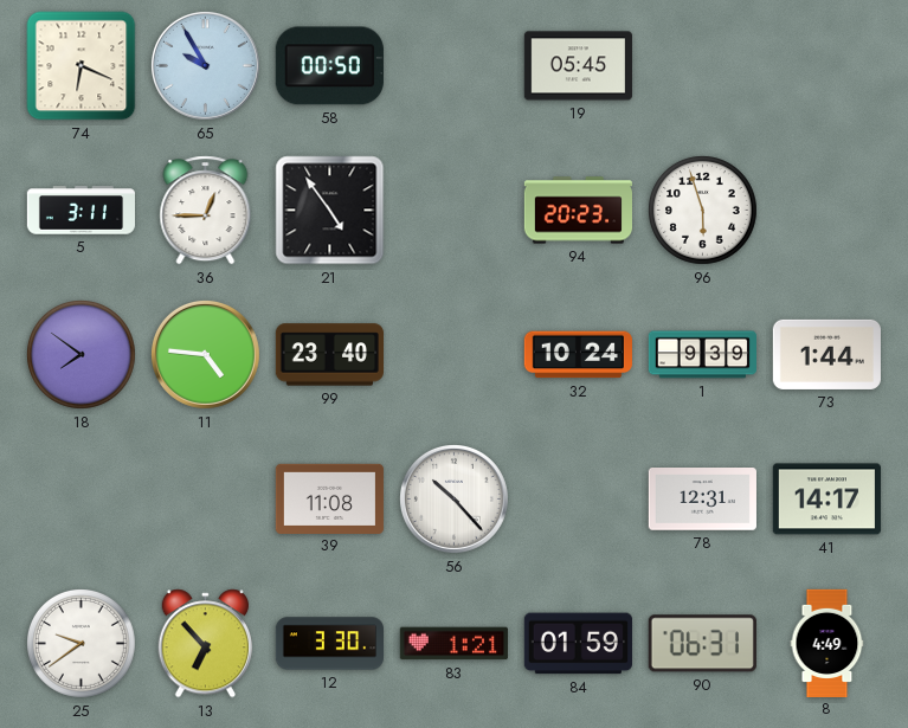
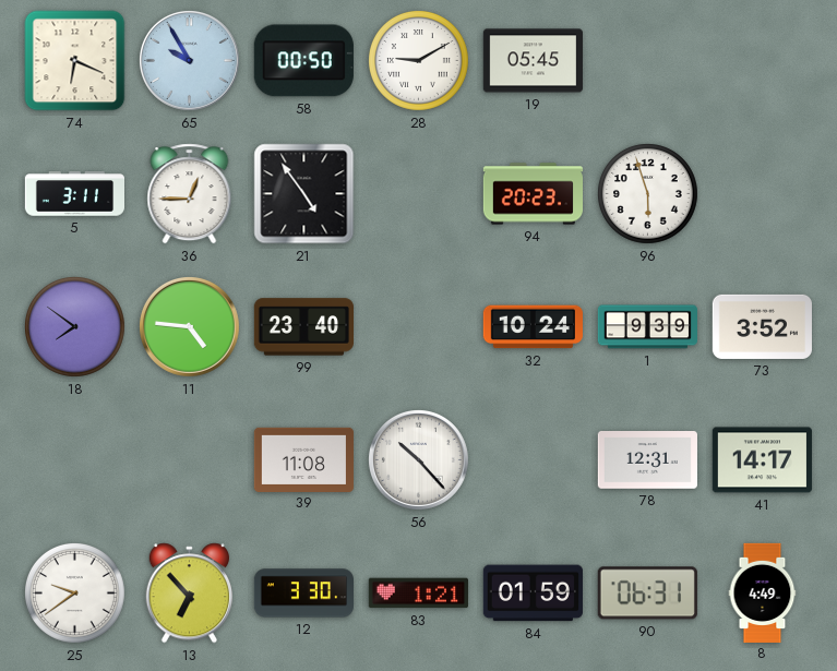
28: none -> 9:10
73: 1:44 -> 3:52
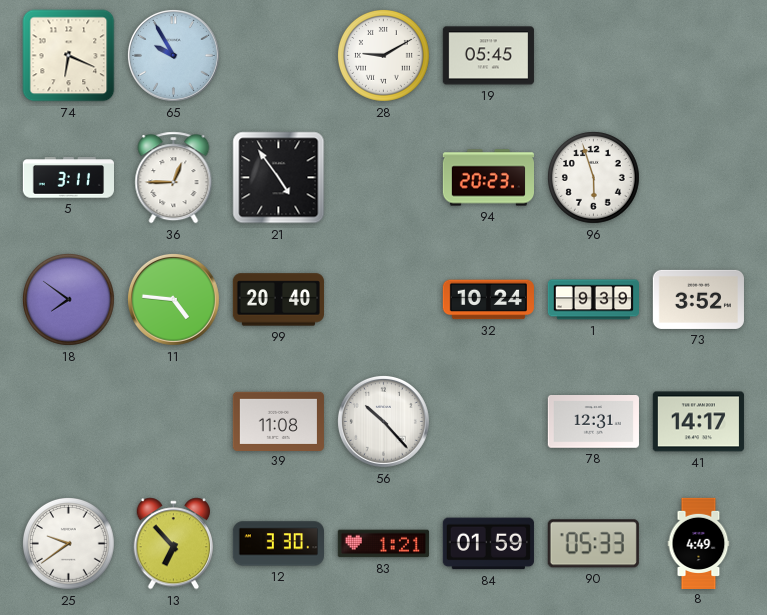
58: 00:50 -> none
99: 23:40 -> 20:40
90: 06:31 -> 05:33
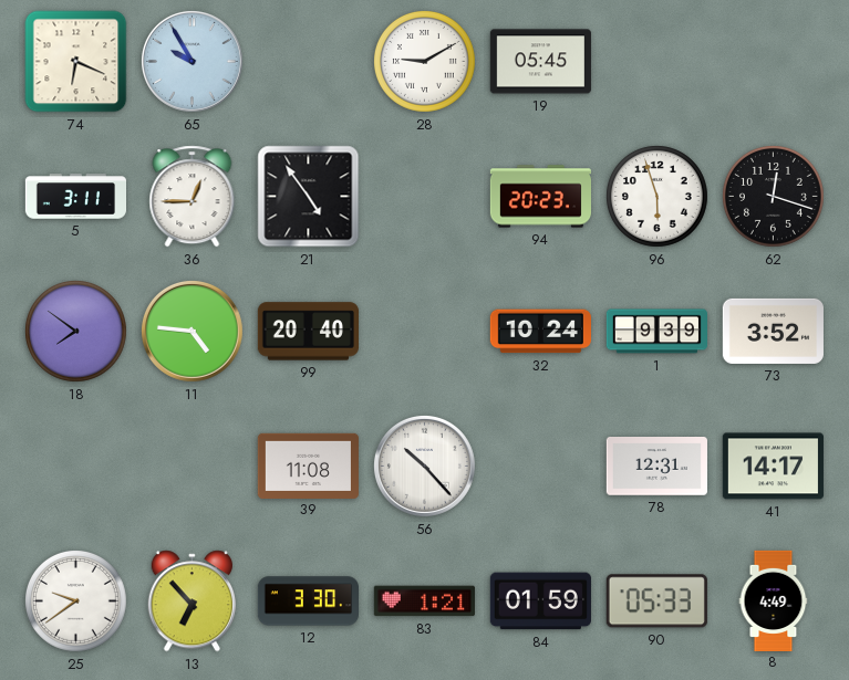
62: none -> 12:18
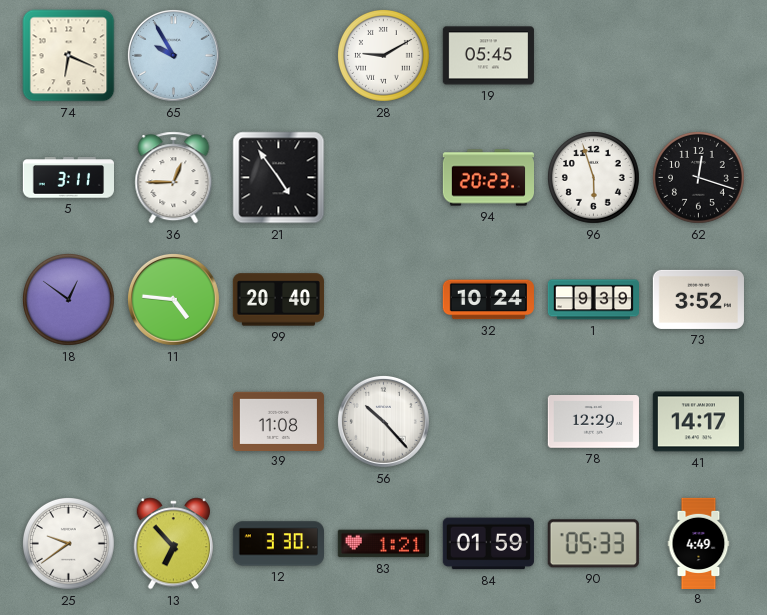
18: 7:51 -> 12:51
78: 12:31 -> 12:29
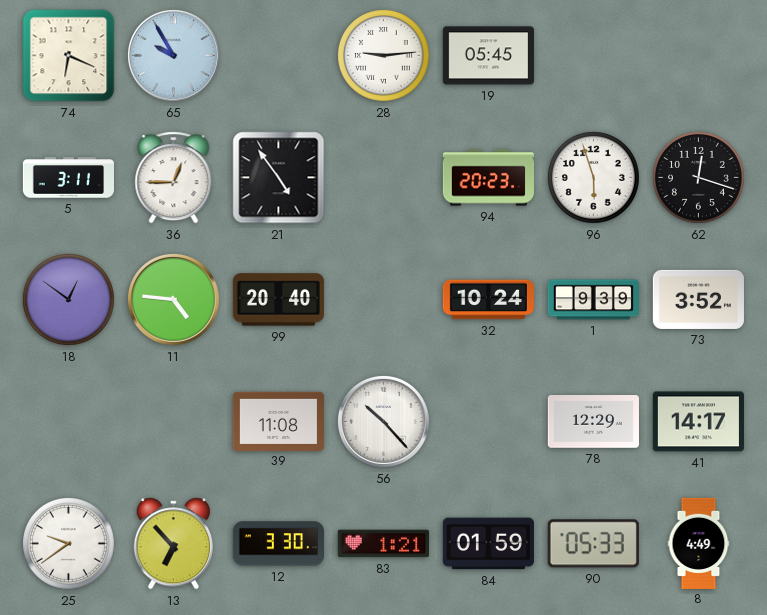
28: 9:10 -> 9:14
